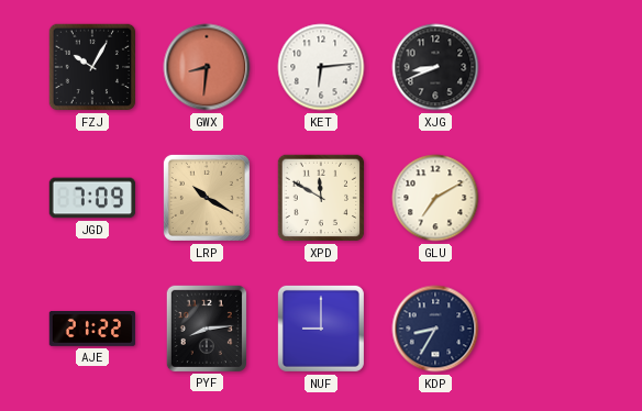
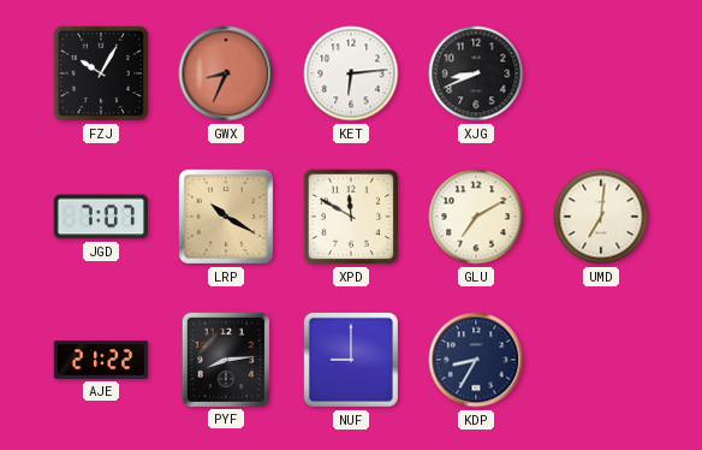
GWX: 8:31 -> 8:34
JGD: 7:09 -> 7:07
UMD: none -> 7:01
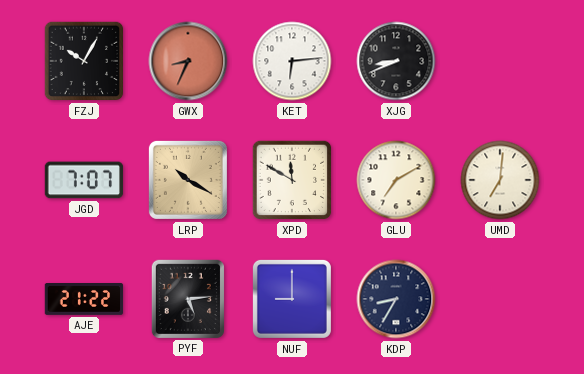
PYF: 8:14 -> 5:14
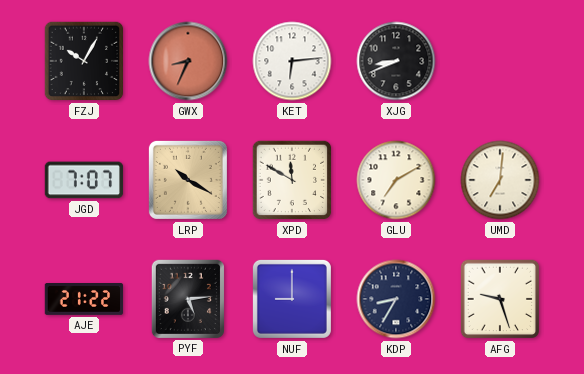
AFG: none -> 9:27
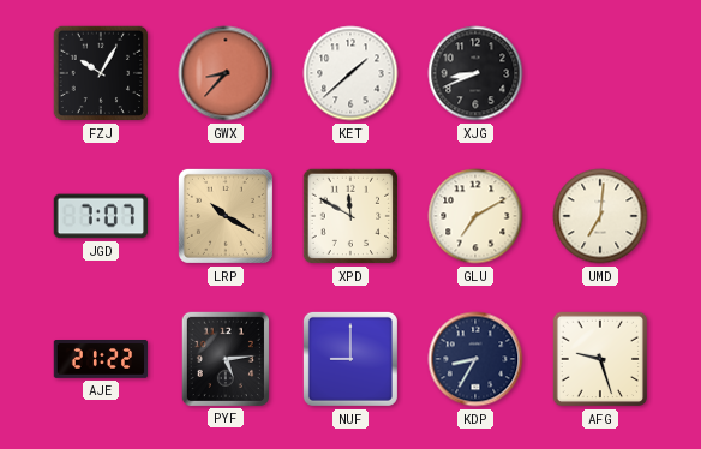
GWX: 8:34 -> 8:37
KET: 6:14 -> 1:38
